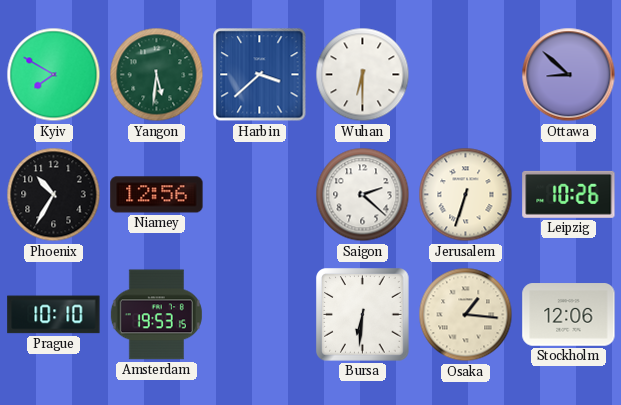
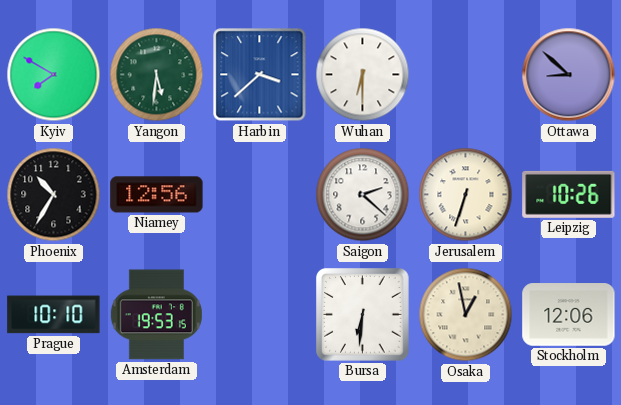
Osaka: 1:16 -> 12:58
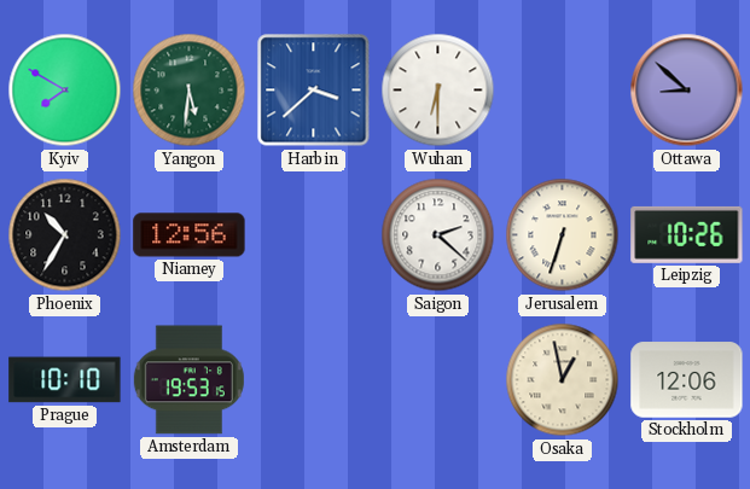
Bursa: 6:31 -> none
